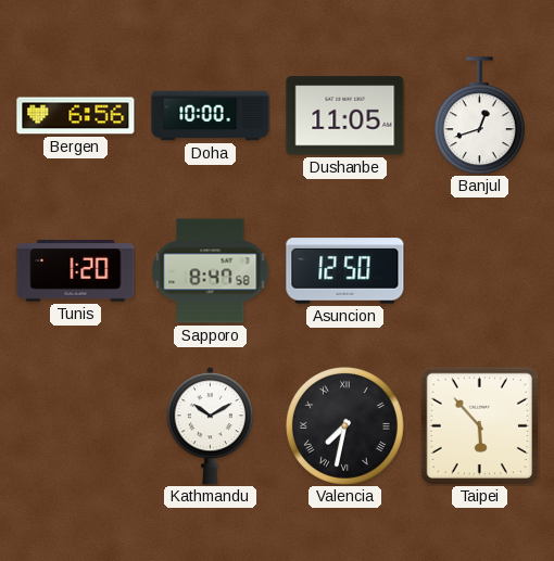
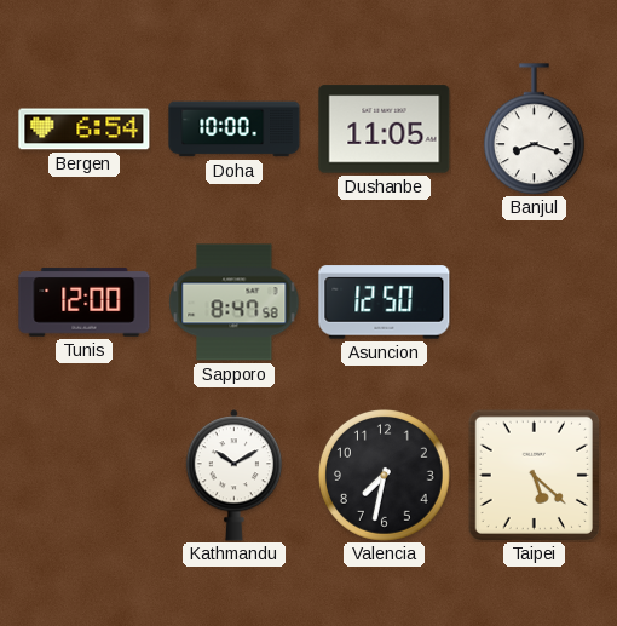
Bergen: 6:56 -> 6:54
Banjul: 12:42 -> 8:18
Tunis: 1:20 -> 12:00
Valencia numerals: Roman -> Arabic
Taipei: 5:53 -> 5:22
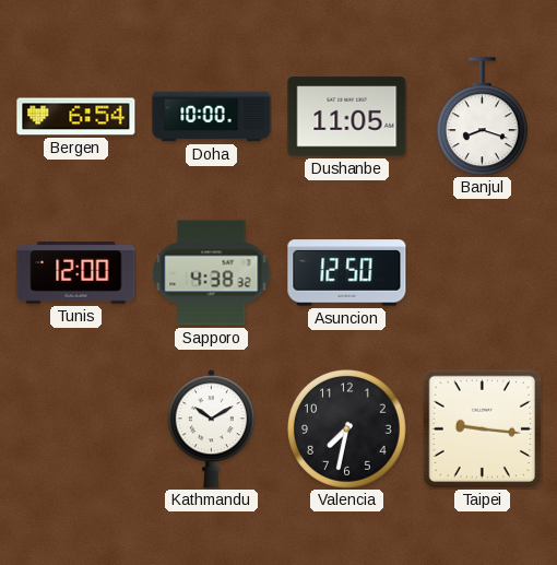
Sapporo: 8:47 -> 4:38
Taipei: 5:22 -> 9:16
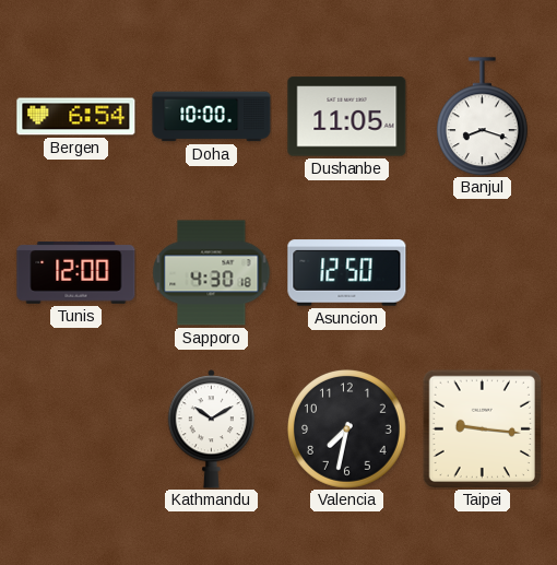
Sapporo: 4:38 -> 4:30
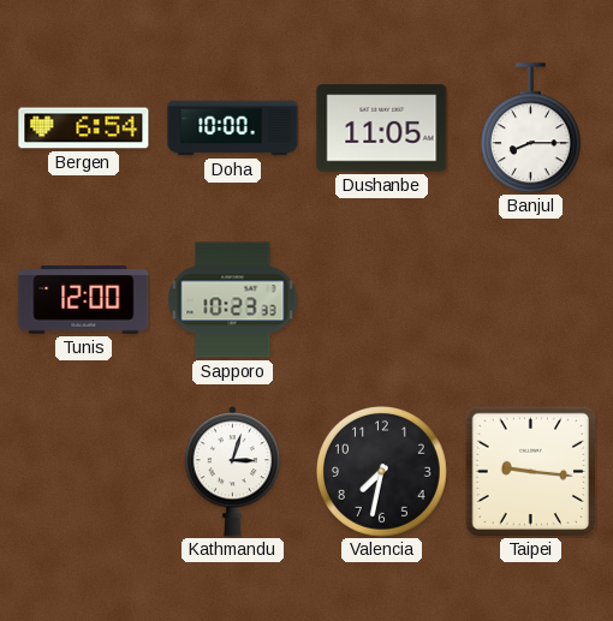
Banjul: 8:18 -> 8:15
Sapporo: 4:30 -> 10:23
Asuncion: 12:50 -> none
Kathmandu: 10:10 -> 3:03
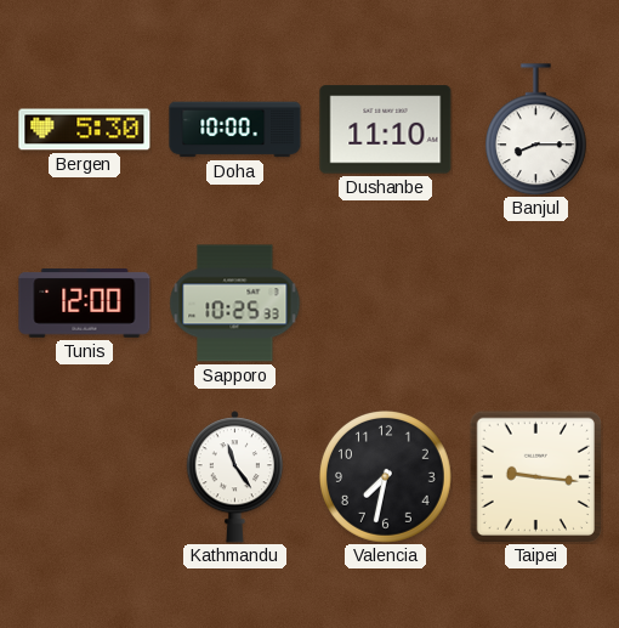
Bergen: 6:54 -> 5:30
Dushanbe: 11:05 -> 11:10
Sapporo: 10:23 -> 10:25
Kathmandu: 3:03 -> 11:24
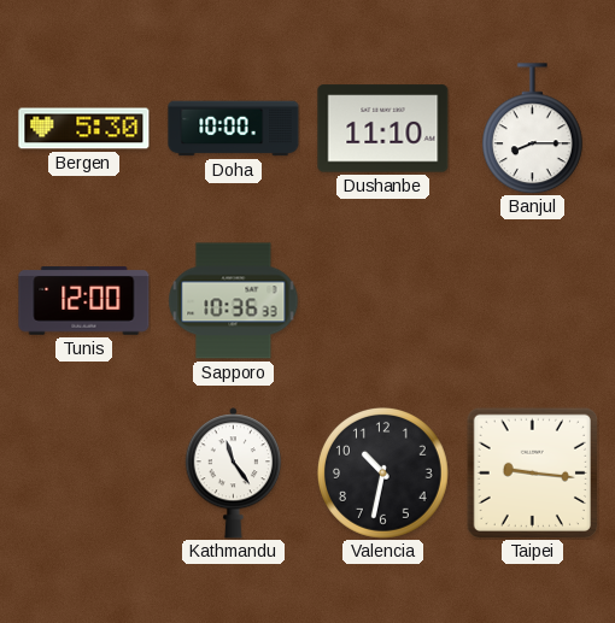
Sapporo: 10:25 -> 10:36
Valencia: 7:32 -> 10:32
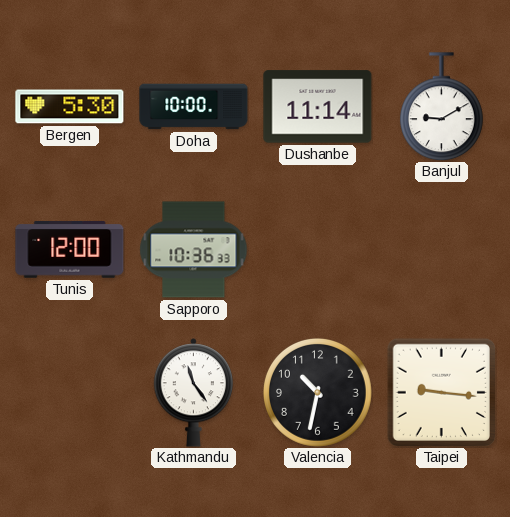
Dushanbe: 11:10 -> 11:14
Banjul: 8:15 -> 9:10
